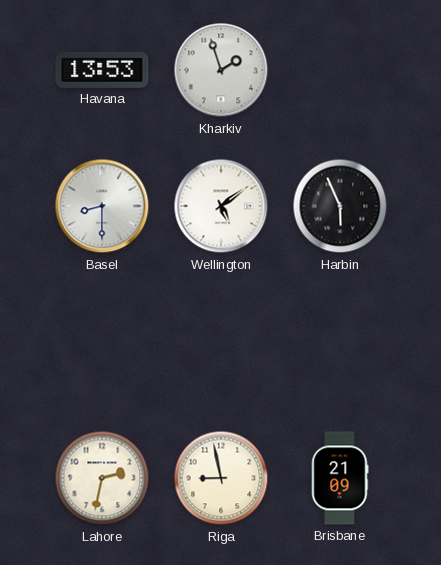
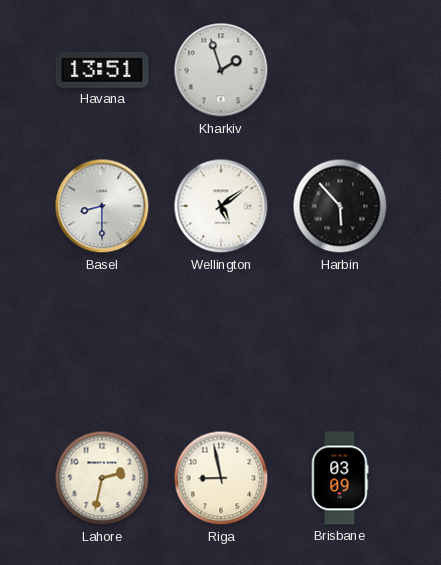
Havana: 13:53 -> 13:51
Harbin: 5:56 -> 5:53
Brisbane: 21:09 -> 03:09
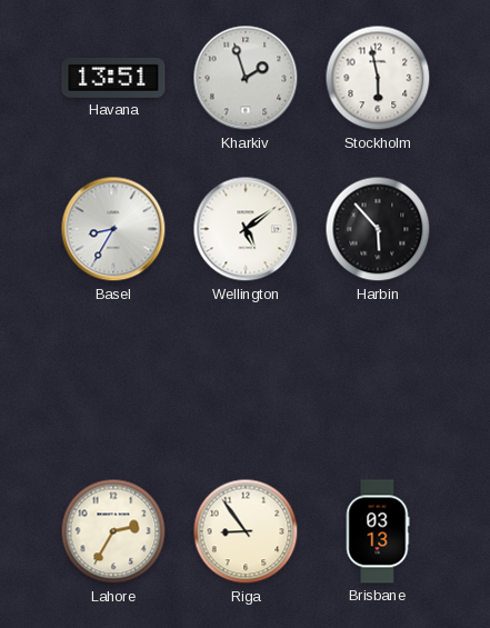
Stockholm: none -> 5:58
Basel: 8:30 -> 8:35
Lahore: 2:32 -> 2:35
Riga: 8:58 -> 8:54
Brisbane: 03:09 -> 03:13
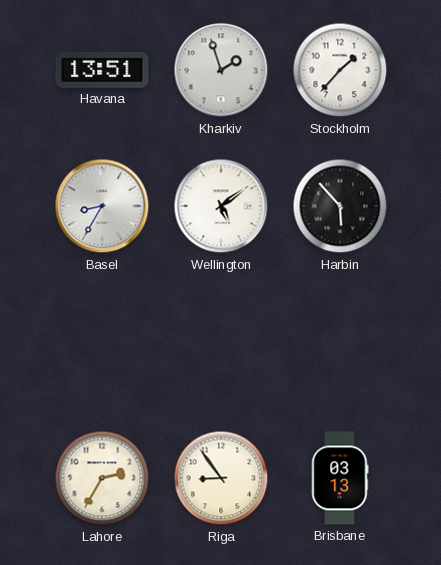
Stockholm: 5:58 -> 1:37
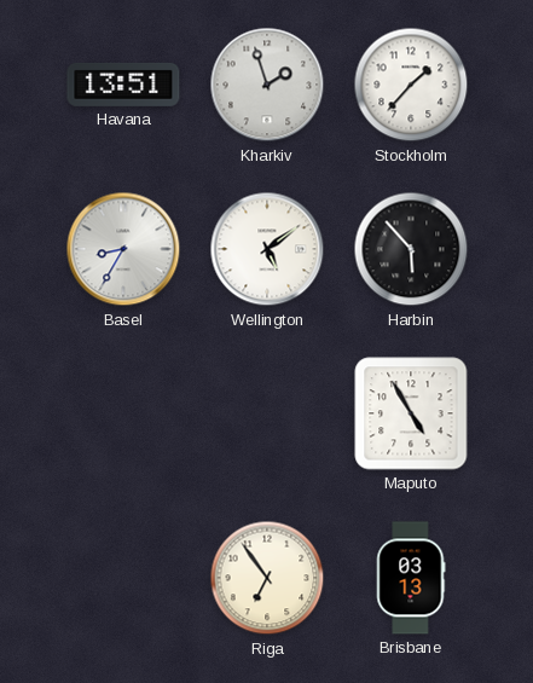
Maputo: none -> 4:55
Lahore: 2:35 -> none
Riga: 8:54 -> 6:54
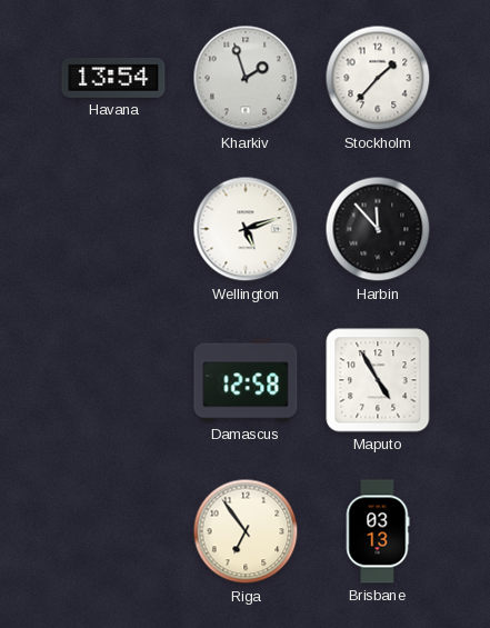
Havana: 13:51 -> 13:54
Basel: 8:35 -> none
Wellington: 5:09 -> 5:12
Harbin: 5:53 -> 11:53
Damascus: none -> 12:58
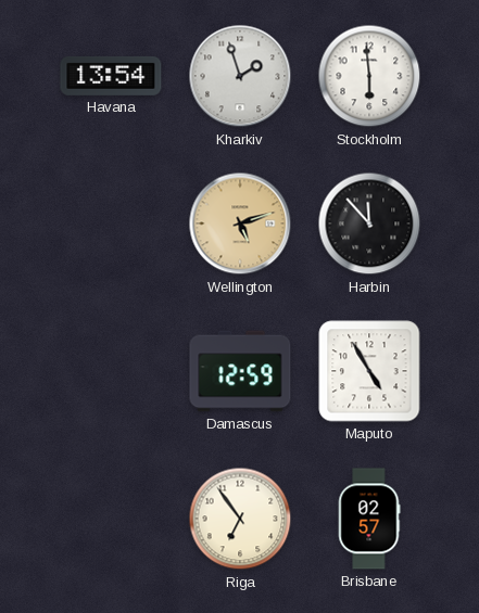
Stockholm: 1:37 -> 5:59
Wellington dial: white -> champagne
Damascus: 12:58 -> 12:59
Brisbane: 03:13 -> 02:57
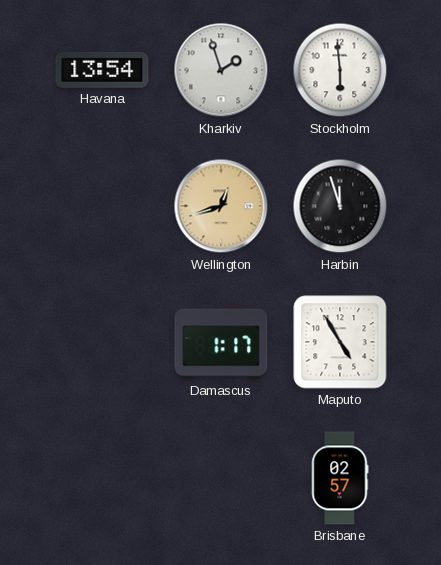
Wellington: 5:12 -> 12:42
Harbin: 11:53 -> 11:57
Damascus: 12:59 -> 1:17
Riga: 6:54 -> none
